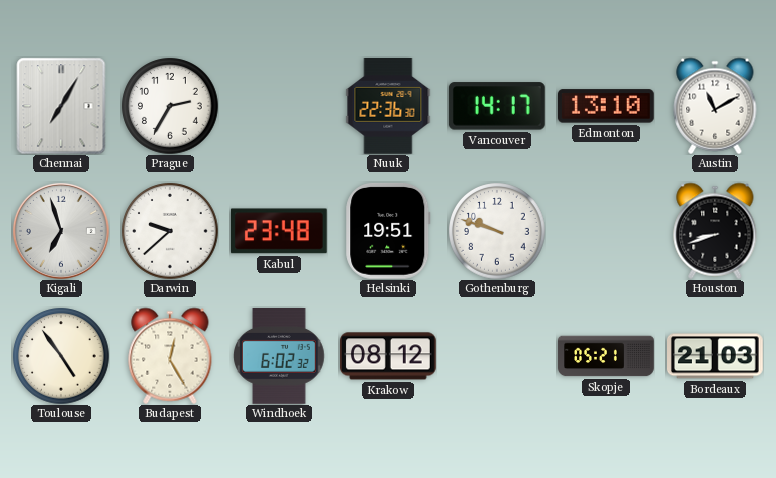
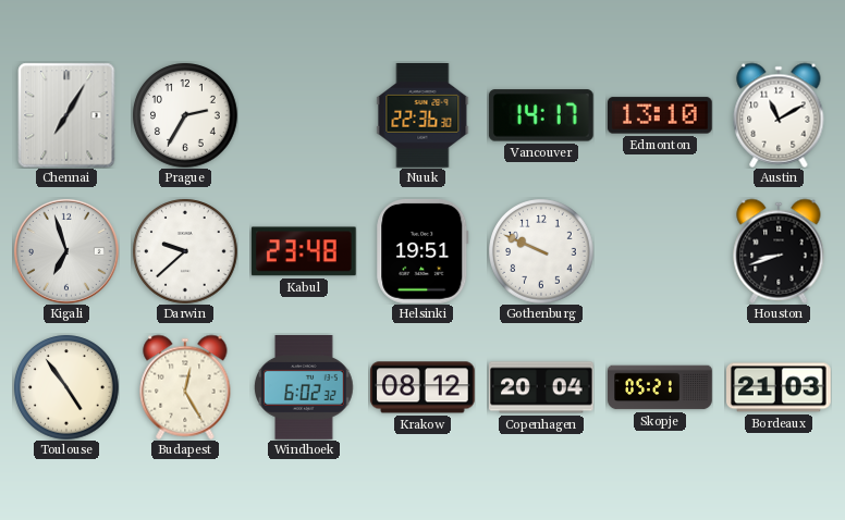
Gothenburg: 9:48 -> 9:49
Copenhagen: none -> 20:04
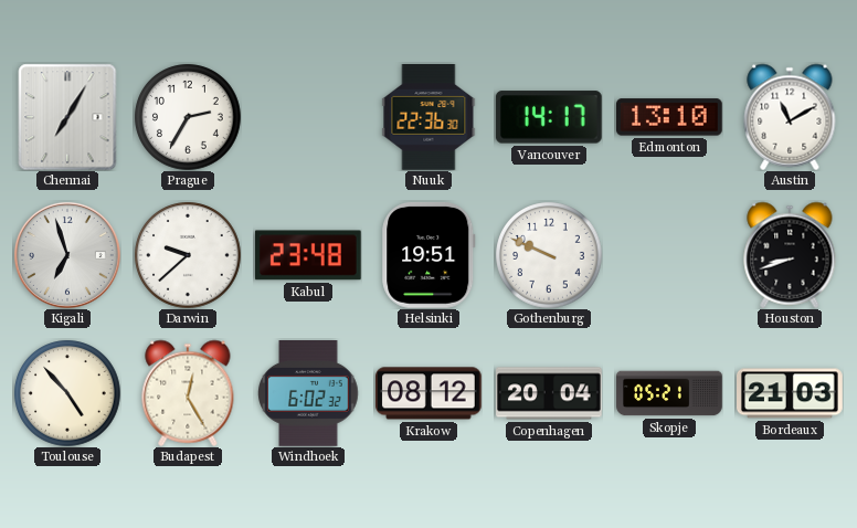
Toulouse: 4:54 -> 4:53
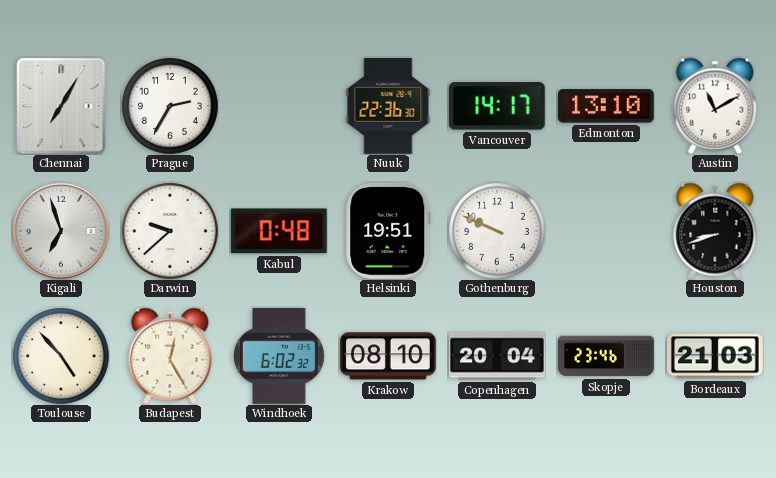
Kabul: 23:48 -> 0:48
Krakow: 08:12 -> 08:10
Skopje: 05:21 -> 23:46
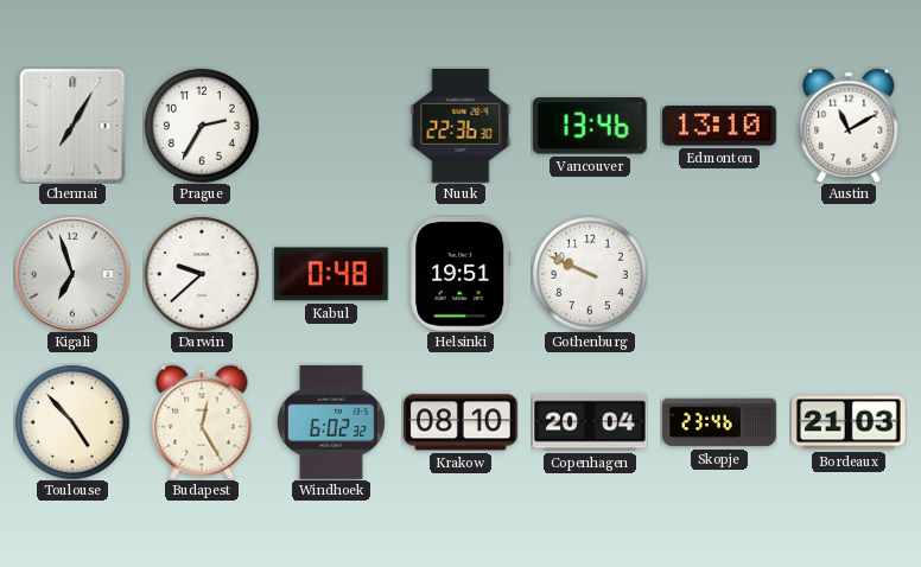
Vancouver: 14:17 -> 13:46
Houston: 8:42 -> none
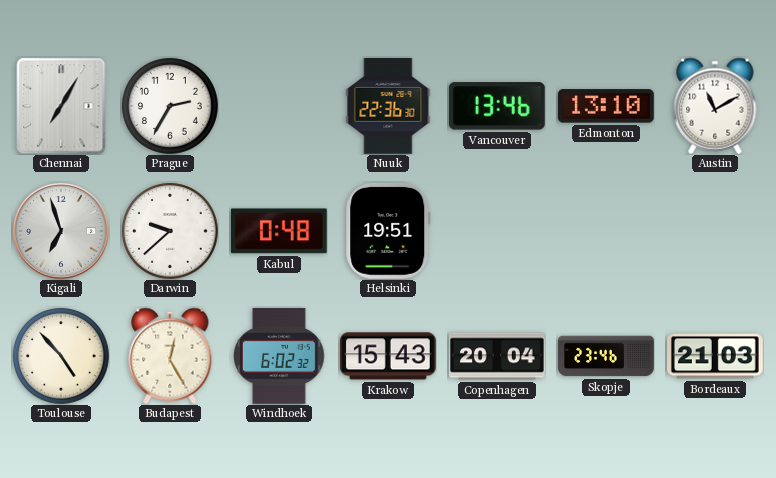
Gothenburg: 9:49 -> none
Krakow: 08:10 -> 15:43
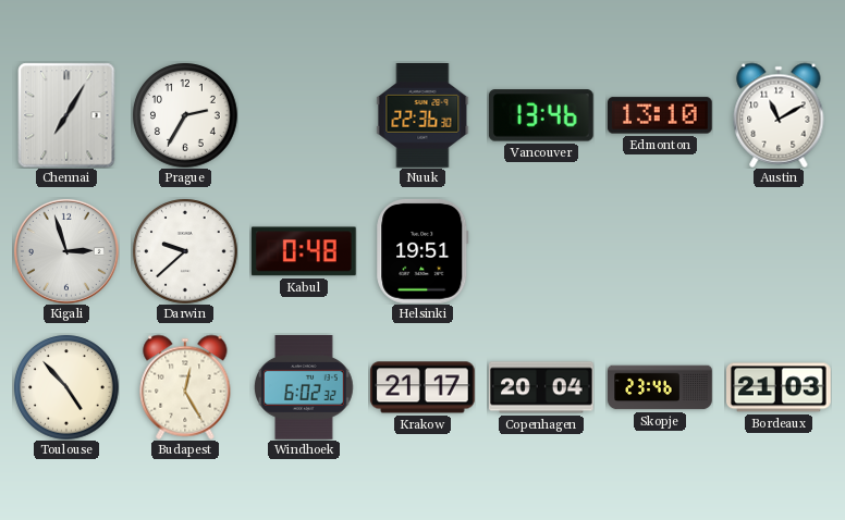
Kigali: 6:57 -> 2:57
Krakow: 15:43 -> 21:17
